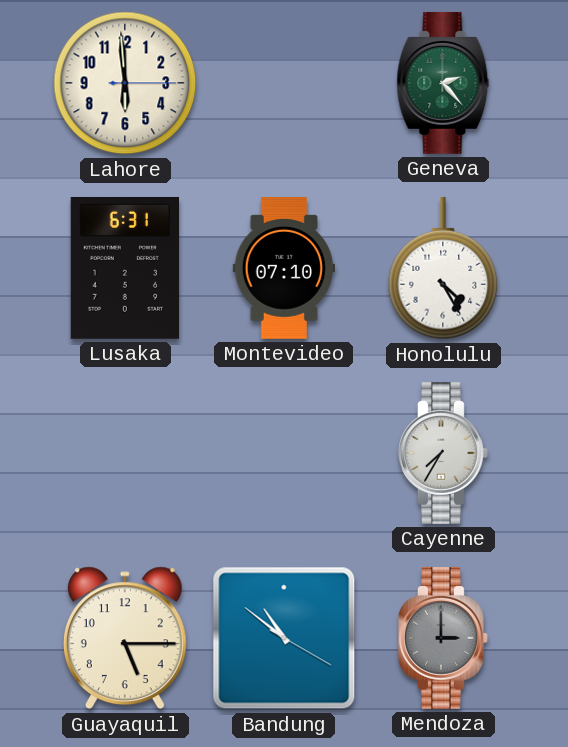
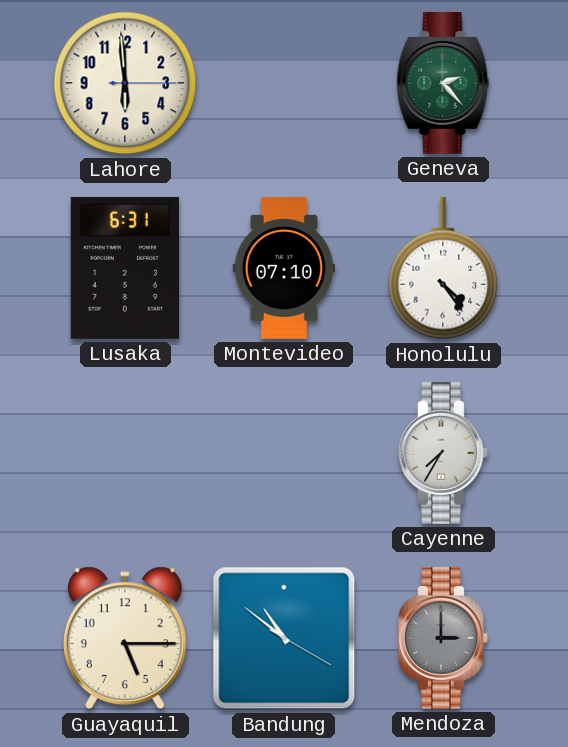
Honolulu: 4:25 -> 4:24
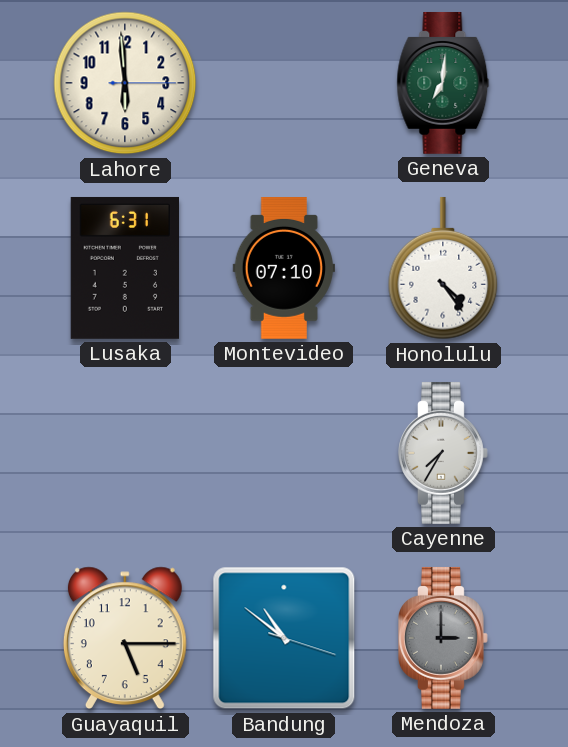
Geneva: 2:23 -> 7:01
Bandung: 10:51:20 -> 10:51:18
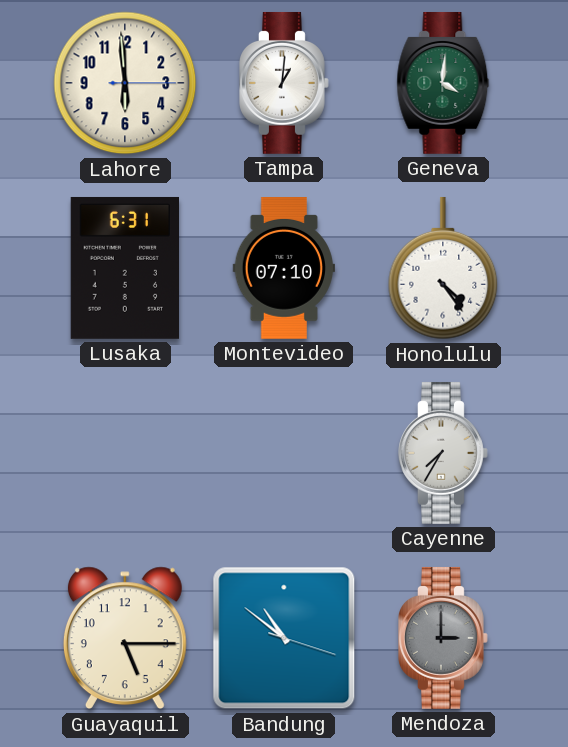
Tampa: none -> 1:01
Geneva: 7:01 -> 4:01
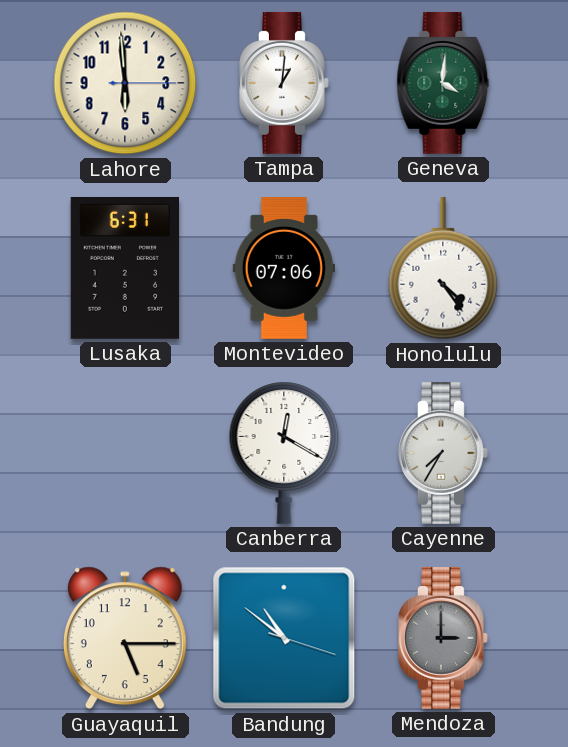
Montevideo: 07:10 -> 07:06
Canberra: none -> 12:20
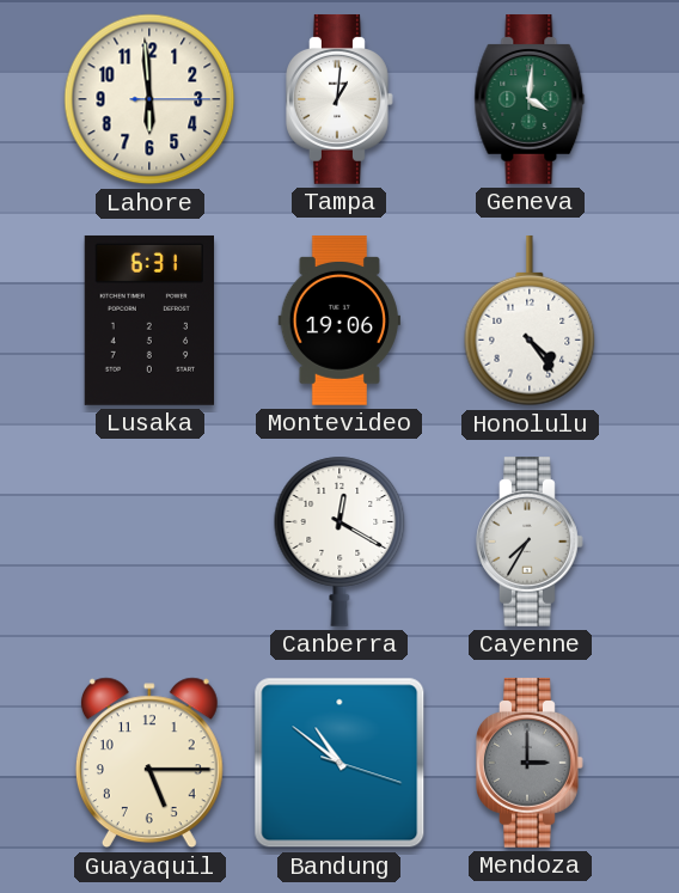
Montevideo: 07:06 -> 19:06
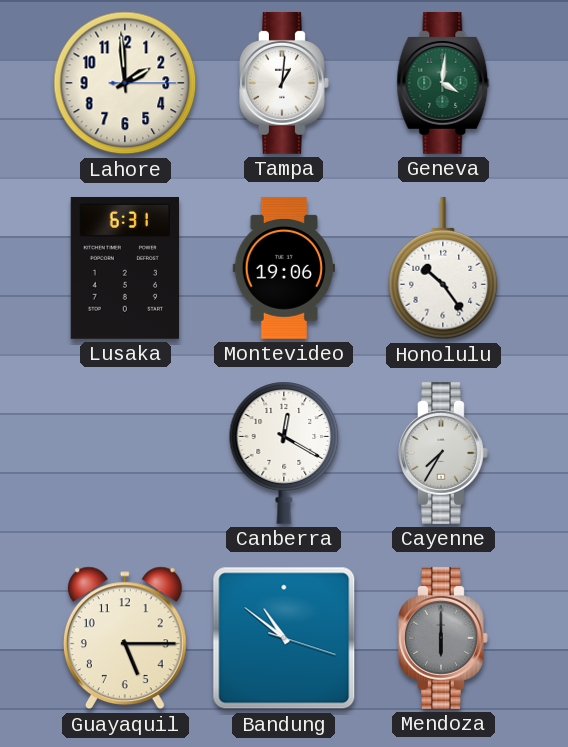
Lahore: 5:59 -> 1:59
Honolulu: 4:24 -> 10:24
Mendoza: 3:00 -> 6:00
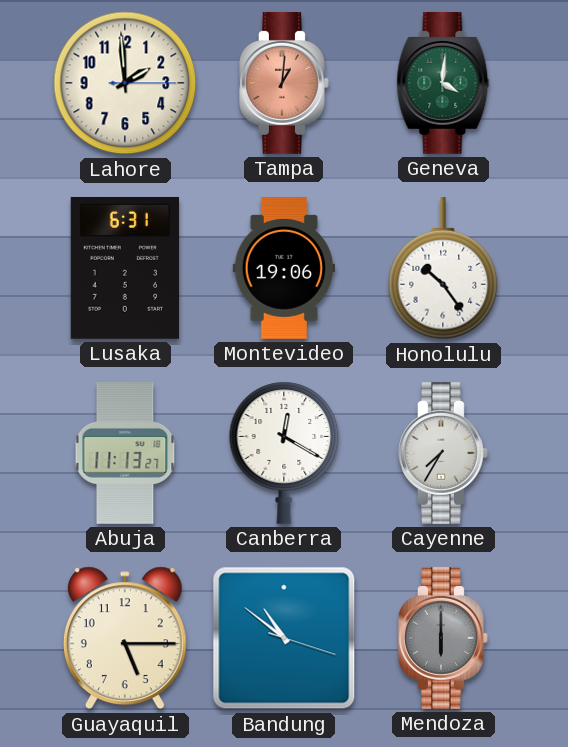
Tampa dial: white -> salmon
Abuja: none -> 11:13
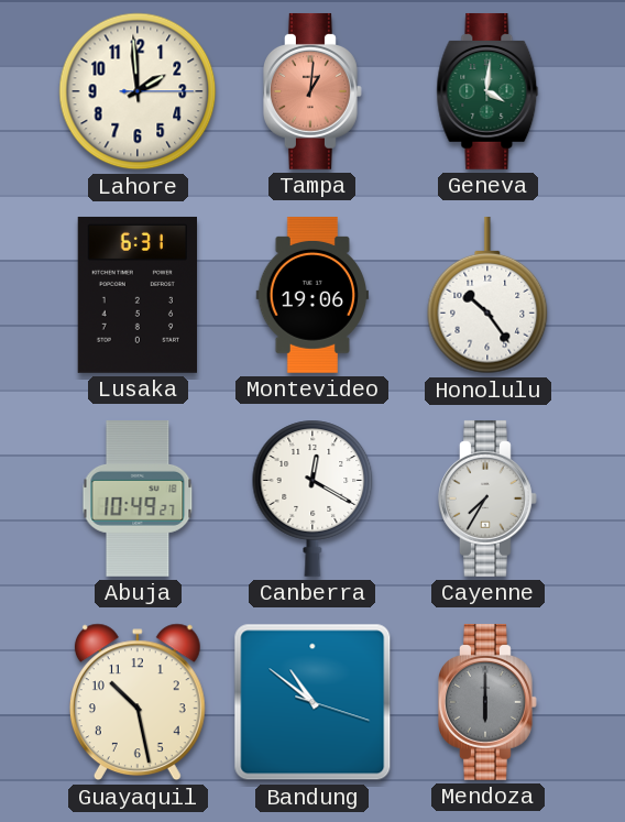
Abuja: 11:13 -> 10:49
Guayaquil: 5:15 -> 10:28
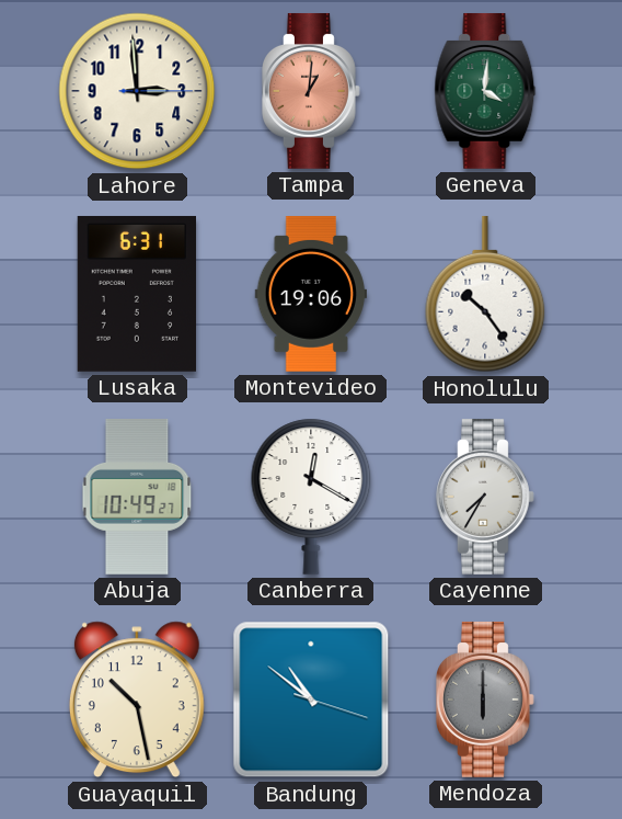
Lahore: 1:59 -> 2:59
